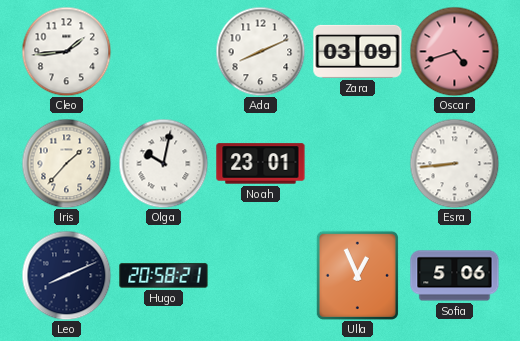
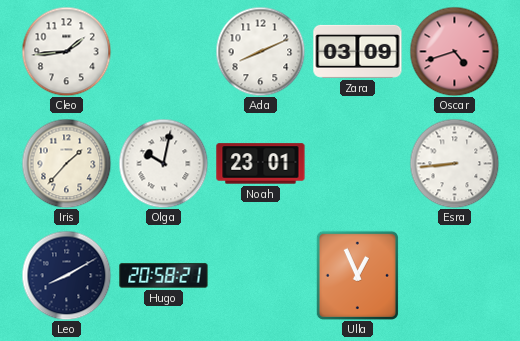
Leo: 8:11 -> 8:10
Sofia: 5:06 -> none
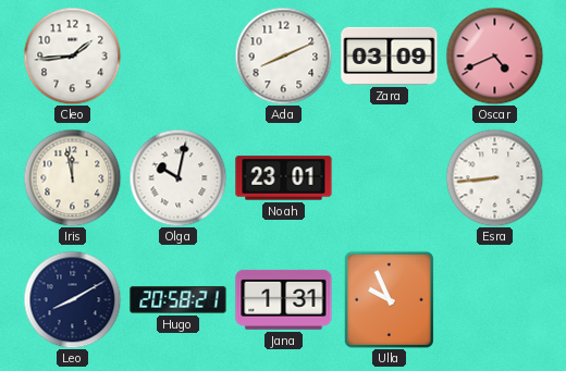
Oscar: 4:42 -> 4:41
Iris: 1:37 -> 11:58
Jana: none -> 1:31
Ulla: 12:56 -> 9:56
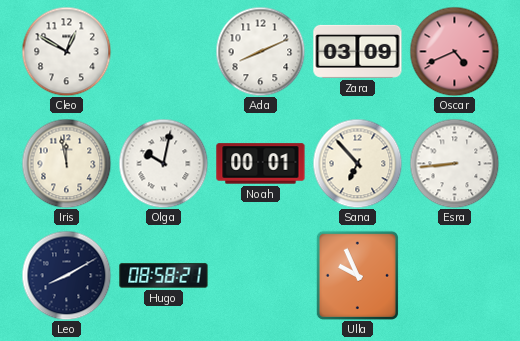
Cleo: 1:44 -> 12:50
Noah: 23:01 -> 00:01
Sana: none -> 6:53
Hugo: 20:58 -> 08:58
Jana: 1:31 -> none
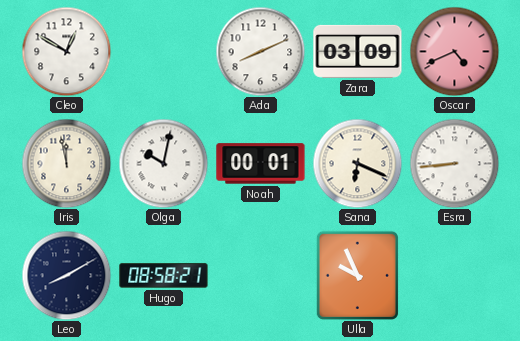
Sana: 6:53 -> 6:19
